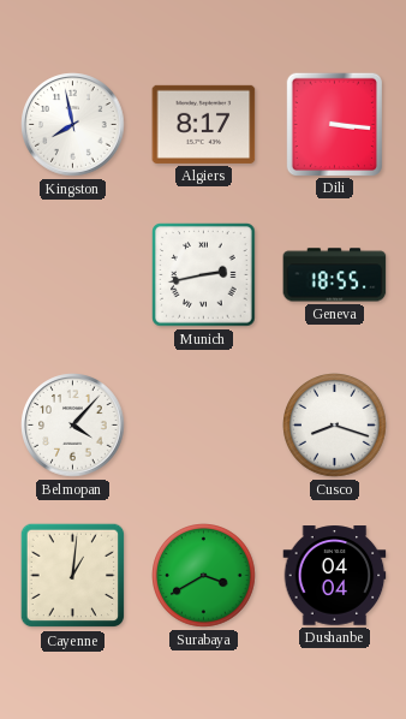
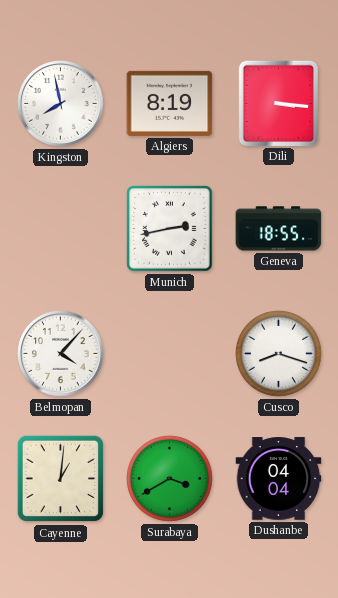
Algiers: 8:17 -> 8:19
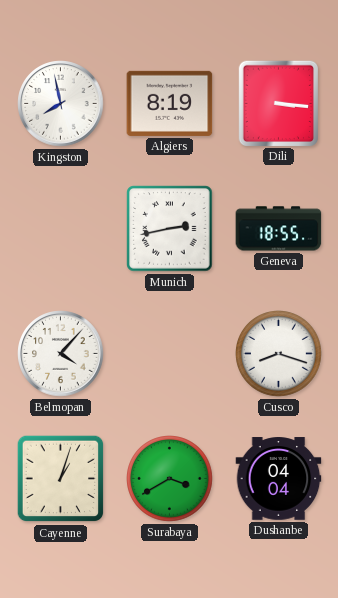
Cayenne: 1:01 -> 1:03
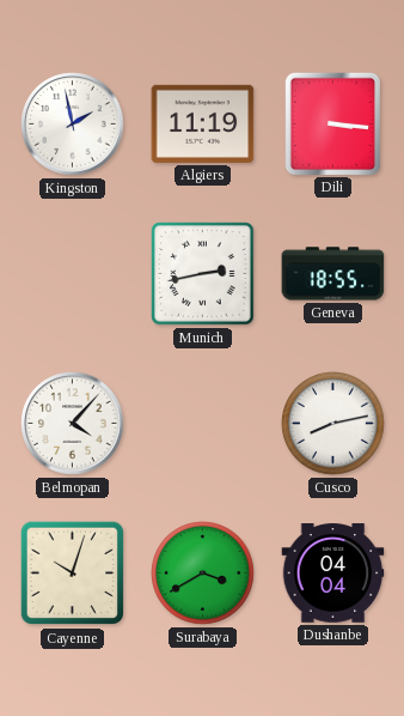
Kingston: 7:58 -> 1:58
Algiers: 8:19 -> 11:19
Cusco: 8:18 -> 8:13
Cayenne: 1:03 -> 10:03
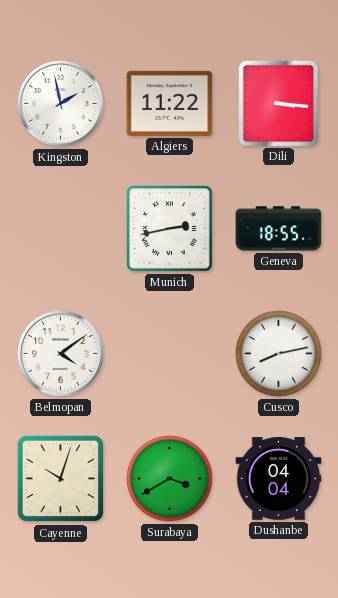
Algiers: 11:19 -> 11:22
Belmopan: 4:07 -> 4:09
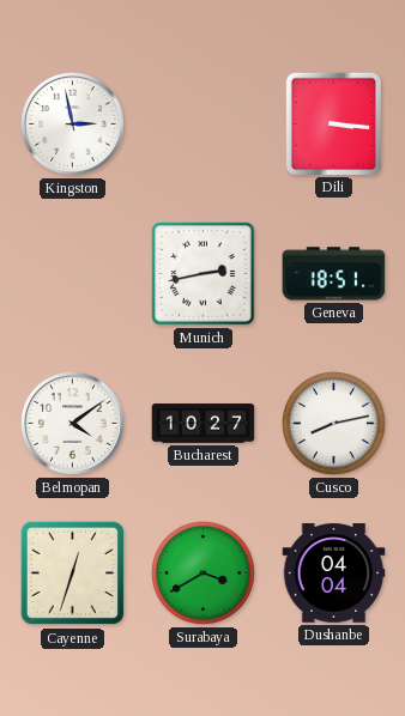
Kingston: 1:58 -> 2:58
Algiers: 11:22 -> none
Geneva: 18:55 -> 18:51
Bucharest: none -> 10:27
Cayenne: 10:03 -> 12:33
